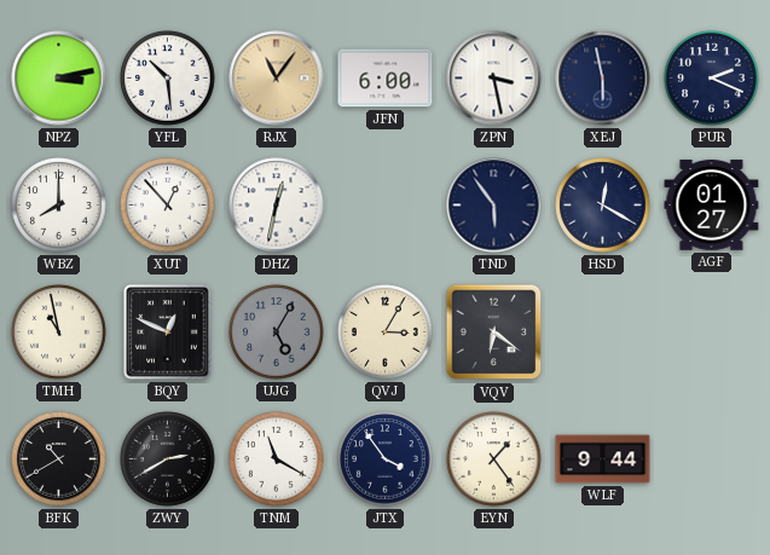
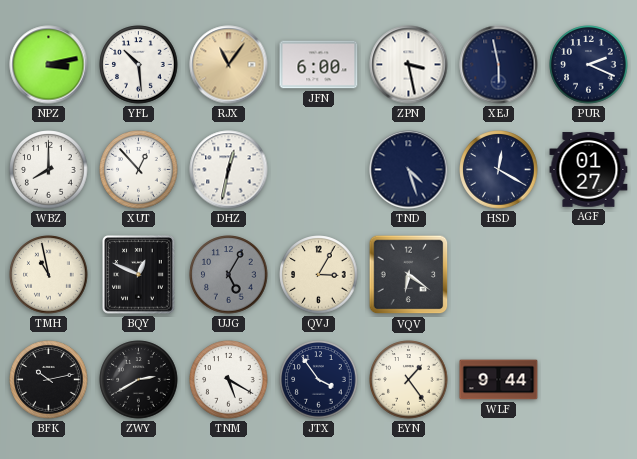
TND: 5:54 -> 4:27
BFK: 10:40 -> 10:13
TNM: 11:20 -> 5:20
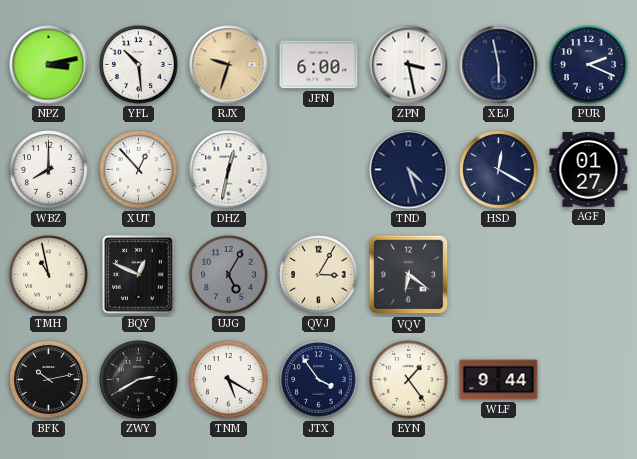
RJX: 11:06 -> 9:33
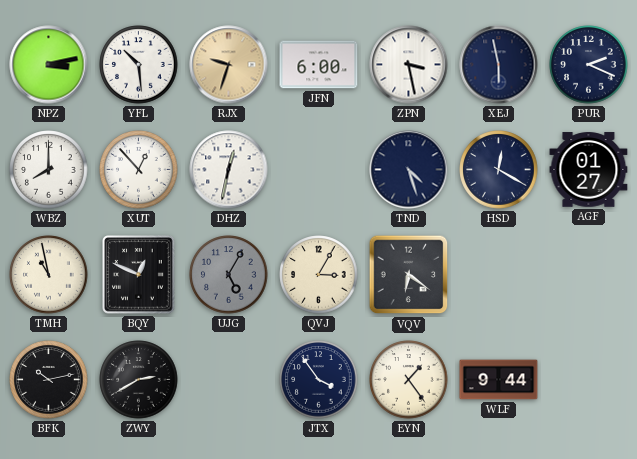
TNM: 5:20 -> none
